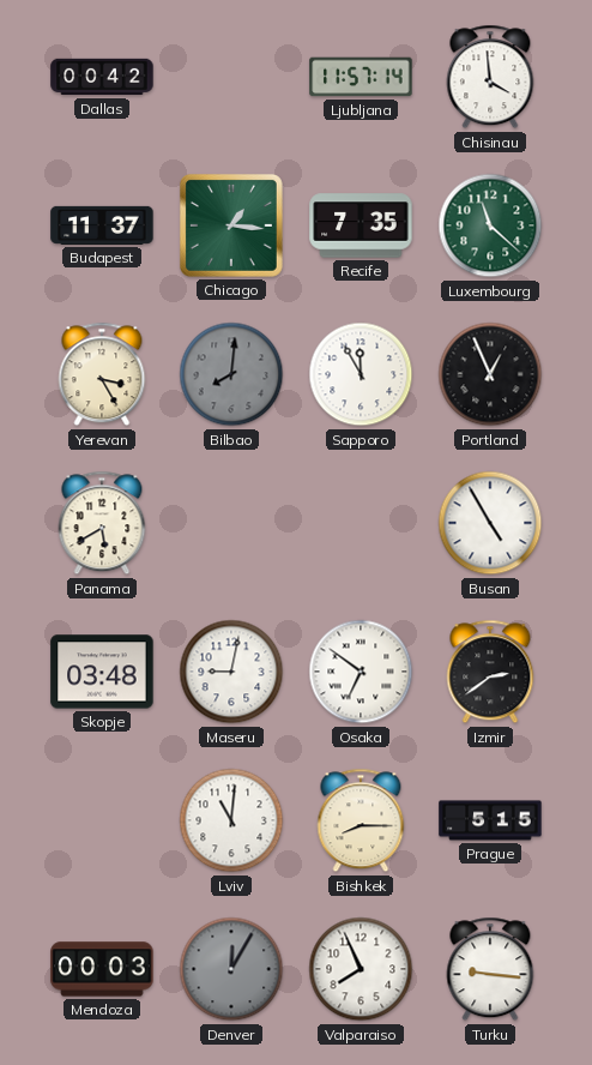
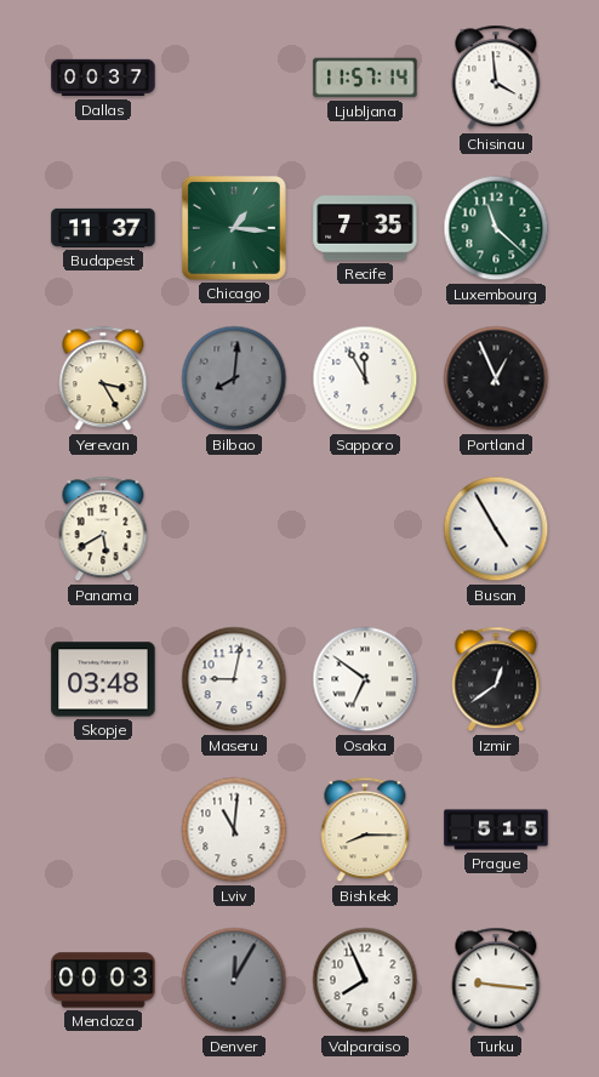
Dallas: 00:42 -> 00:37
Izmir: 2:39 -> 12:39
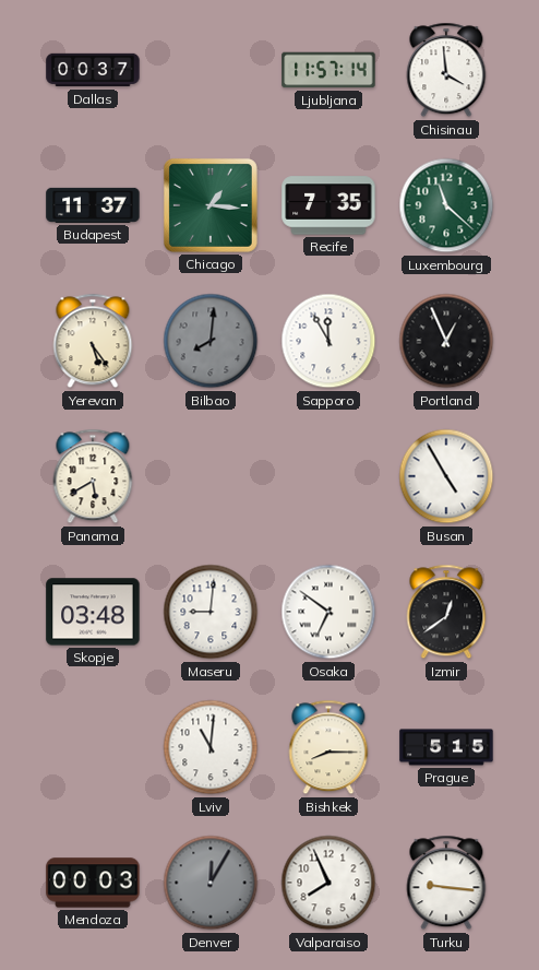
Yerevan: 3:25 -> 5:24
Maseru: 9:02 -> 9:01
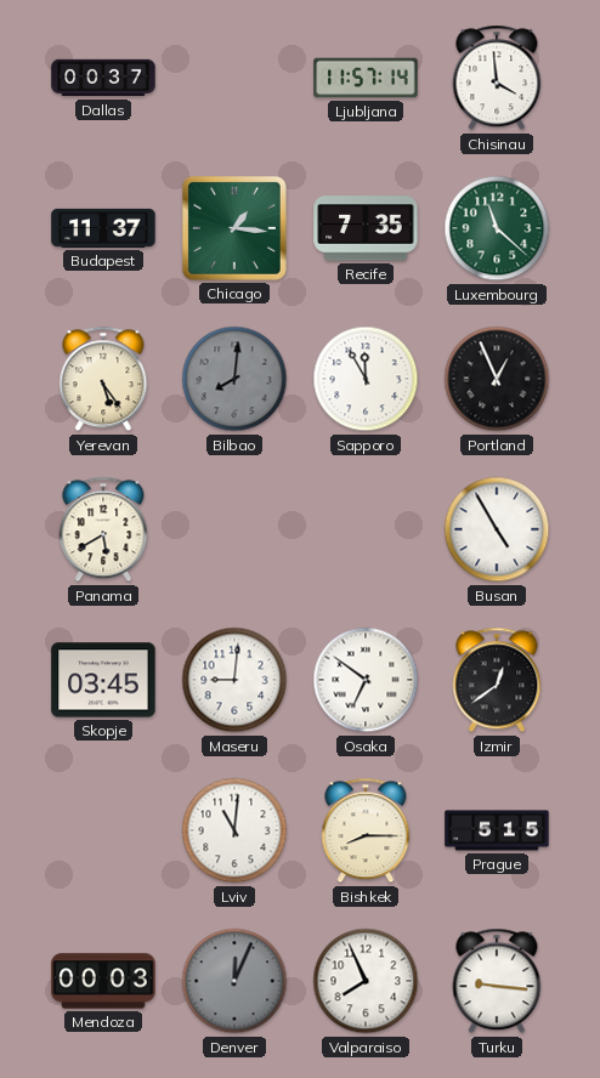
Skopje: 03:48 -> 03:45
Denver: 12:05 -> 12:04
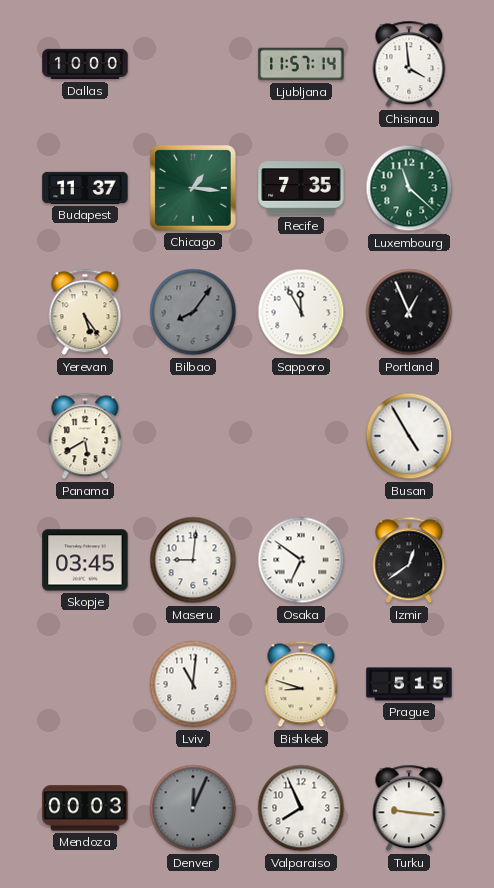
Dallas: 00:37 -> 10:00
Bilbao: 8:01 -> 8:06
Bishkek: 8:15 -> 8:48
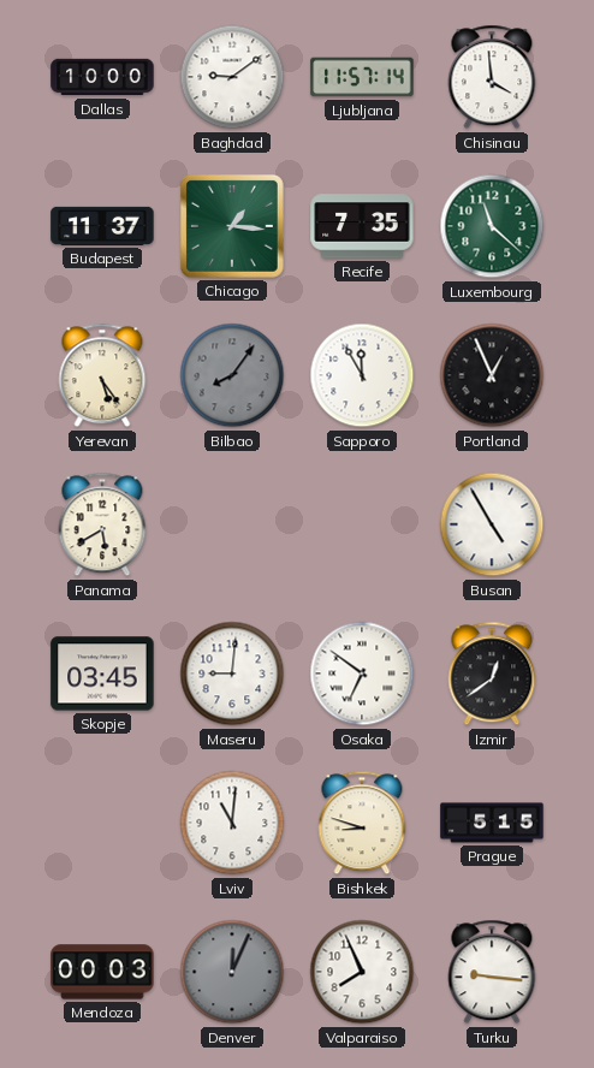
Baghdad: none -> 9:09
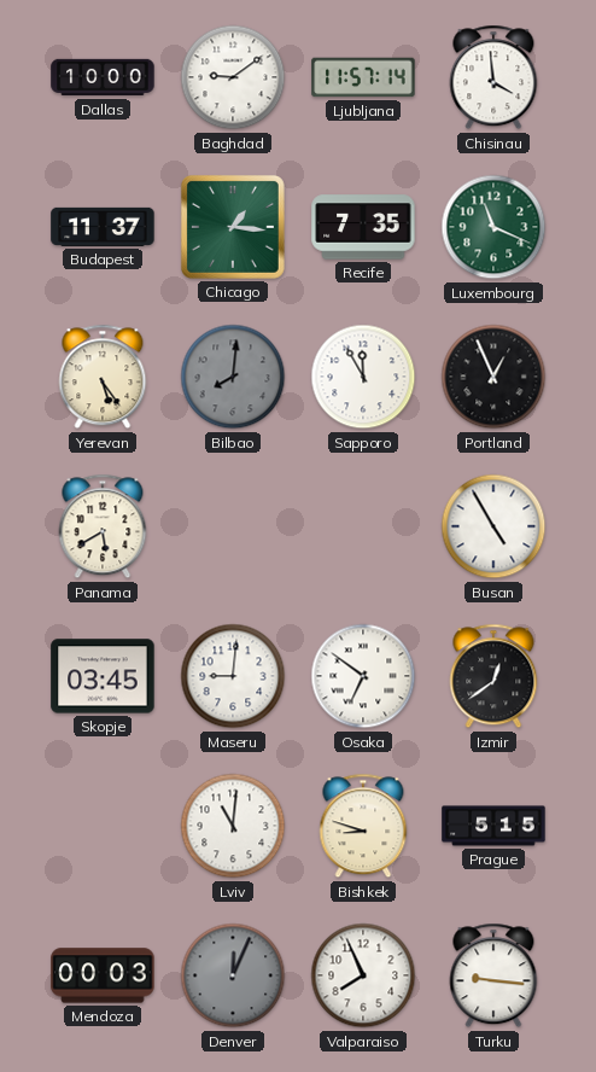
Luxembourg: 11:22 -> 11:19
Bilbao: 8:06 -> 8:01
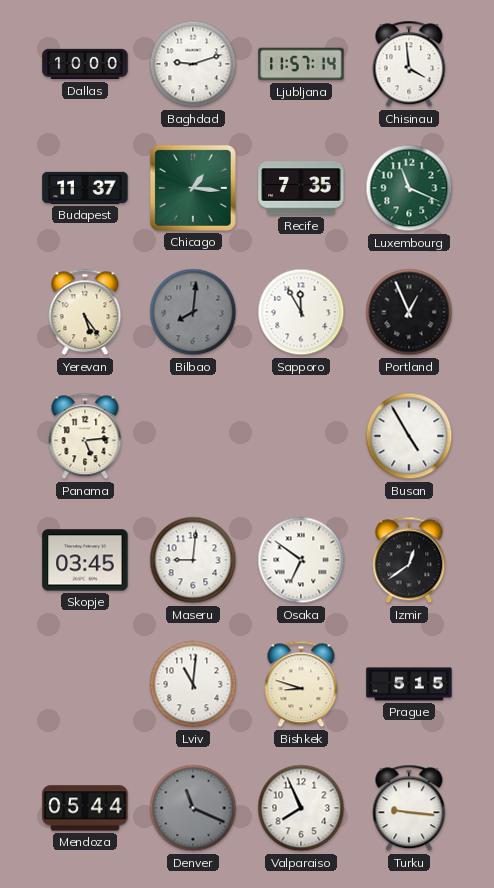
Baghdad: 9:09 -> 9:12
Panama: 5:40 -> 5:14
Mendoza: 00:03 -> 05:44
Denver: 12:04 -> 11:19
